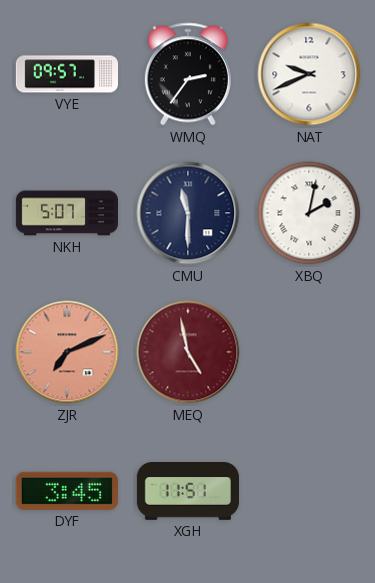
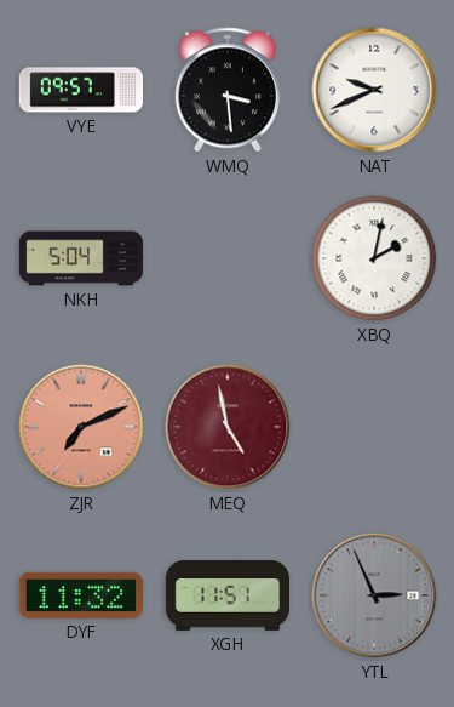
WMQ: 2:36 -> 3:29
NKH: 5:07 -> 5:04
CMU: 11:30 -> none
DYF: 3:45 -> 11:32
YTL: none -> 2:56
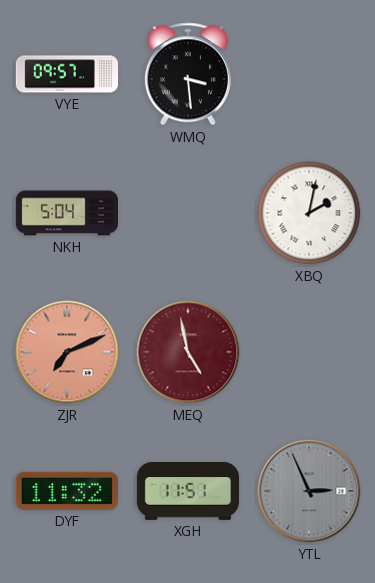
NAT: 9:41 -> none
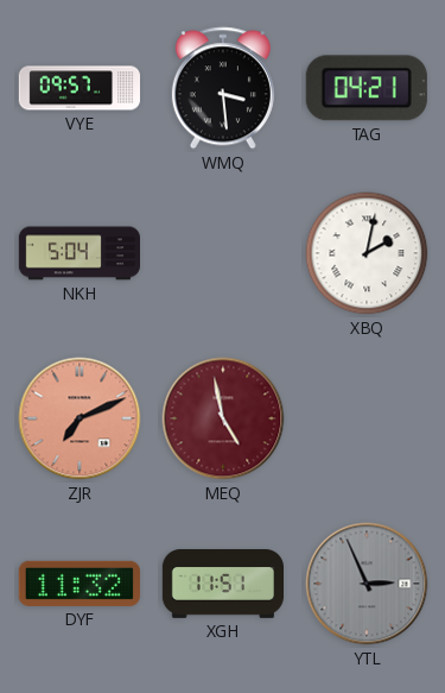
TAG: none -> 04:21
